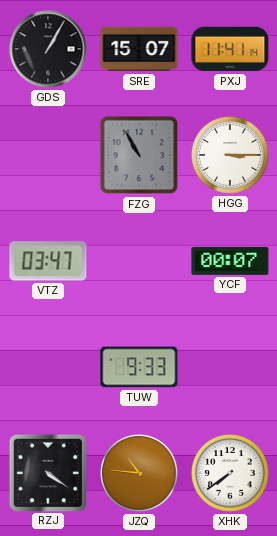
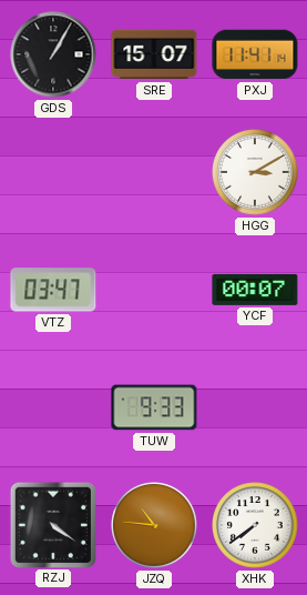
FZG: 10:55 -> none
HGG: 3:15 -> 3:10
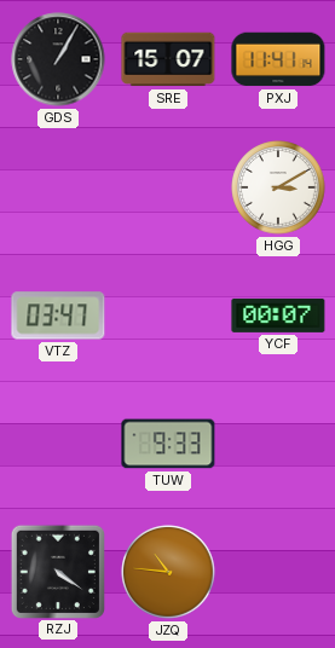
XHK: 7:39 -> none
